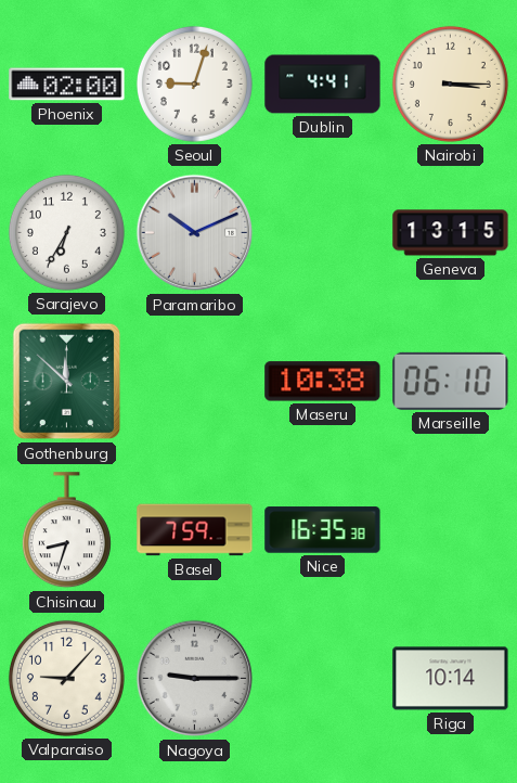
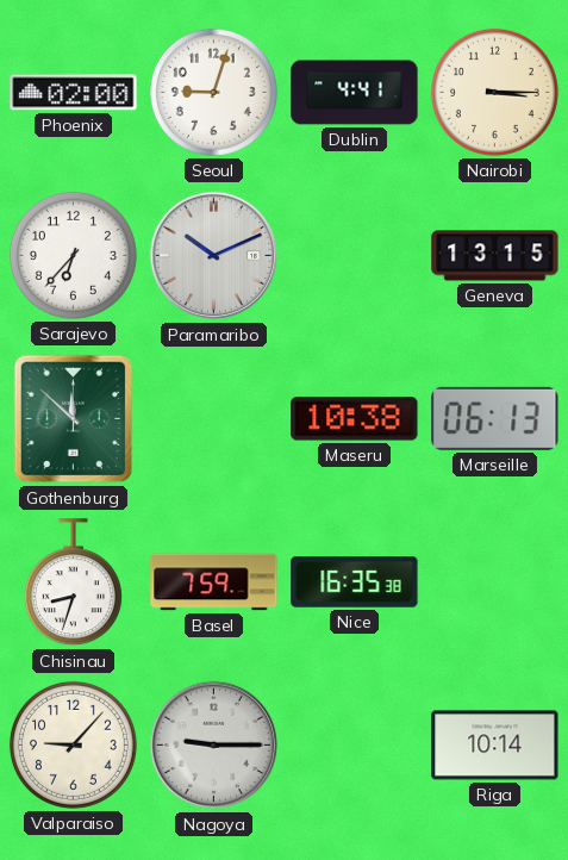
Sarajevo: 6:35 -> 6:37
Marseille: 06:10 -> 06:13
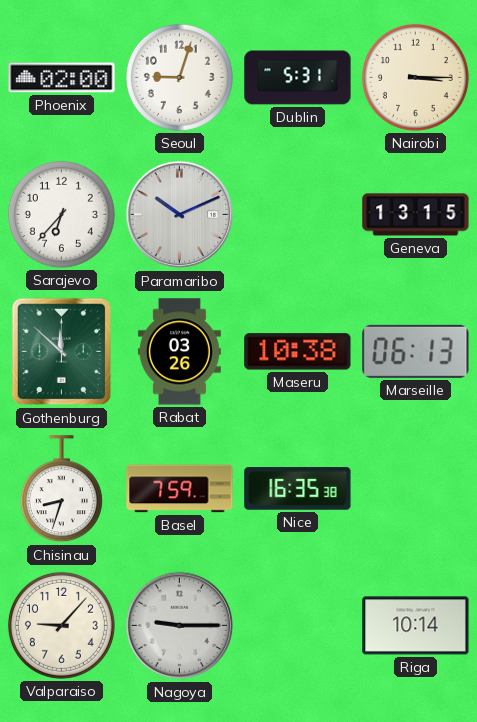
Dublin: 4:41 -> 5:31
Rabat: none -> 03:26
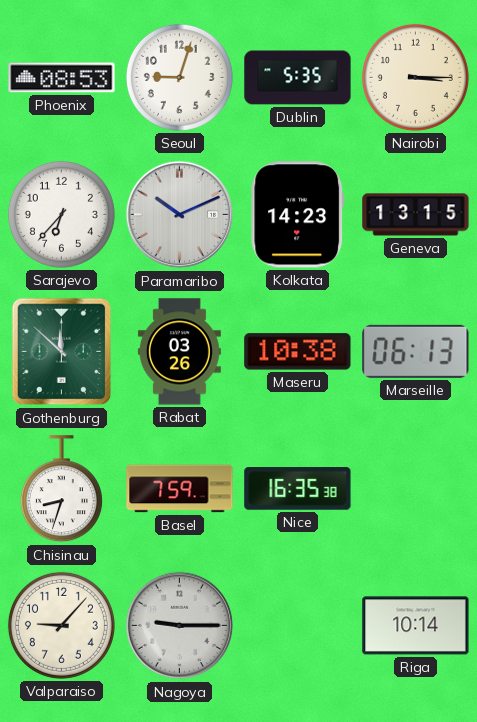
Phoenix: 02:00 -> 08:53
Dublin: 5:31 -> 5:35
Kolkata: none -> 14:23
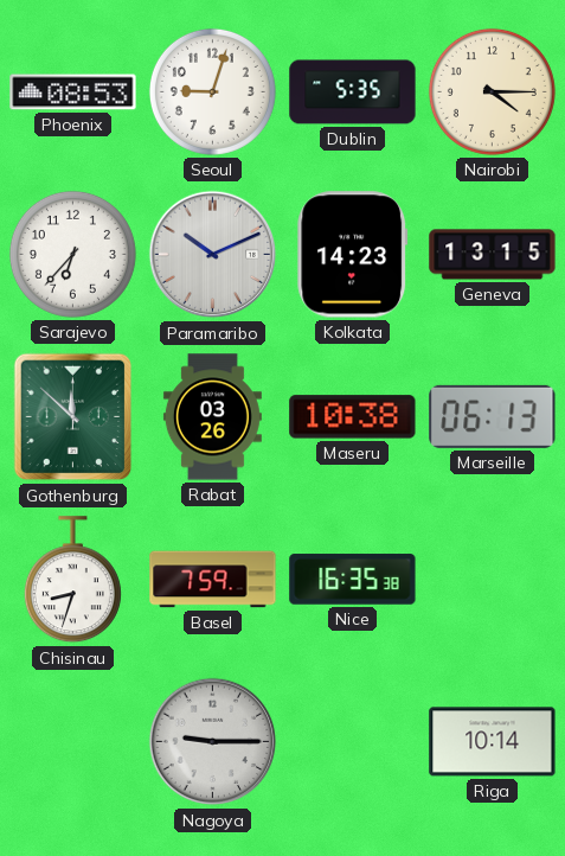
Nairobi: 3:15 -> 4:15
Valparaiso: 9:07 -> none
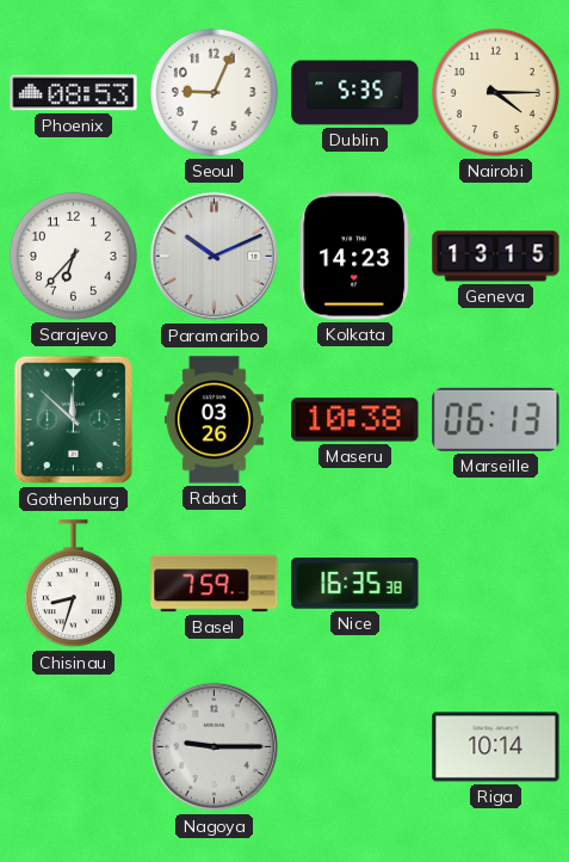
Seoul: 9:03 -> 9:04
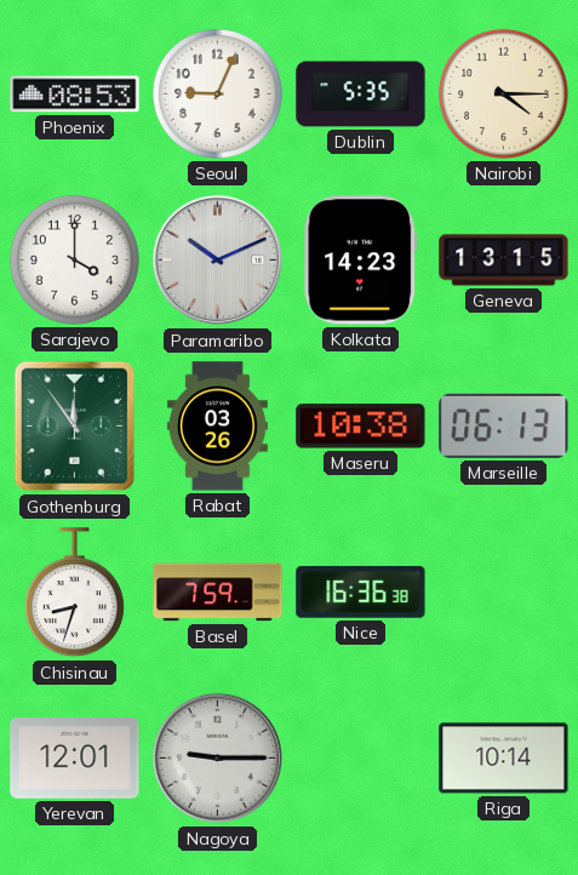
Sarajevo: 6:37 -> 4:00
Gothenburg: 11:52 -> 11:54
Nice: 16:35 -> 16:36
Yerevan: none -> 12:01
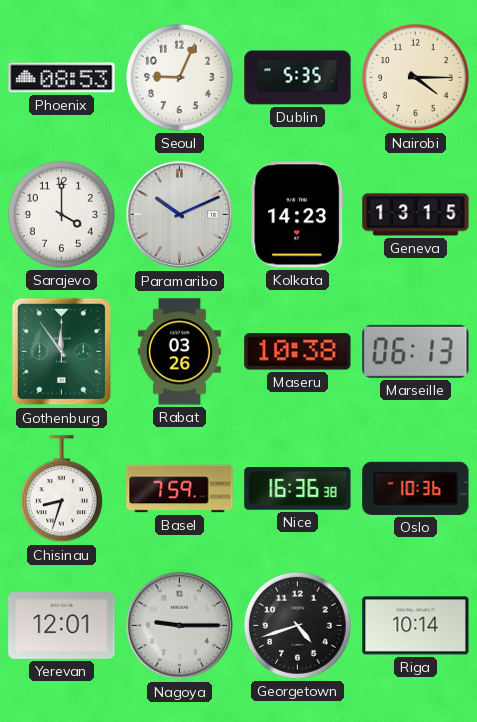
Oslo: none -> 10:36
Georgetown: none -> 4:42
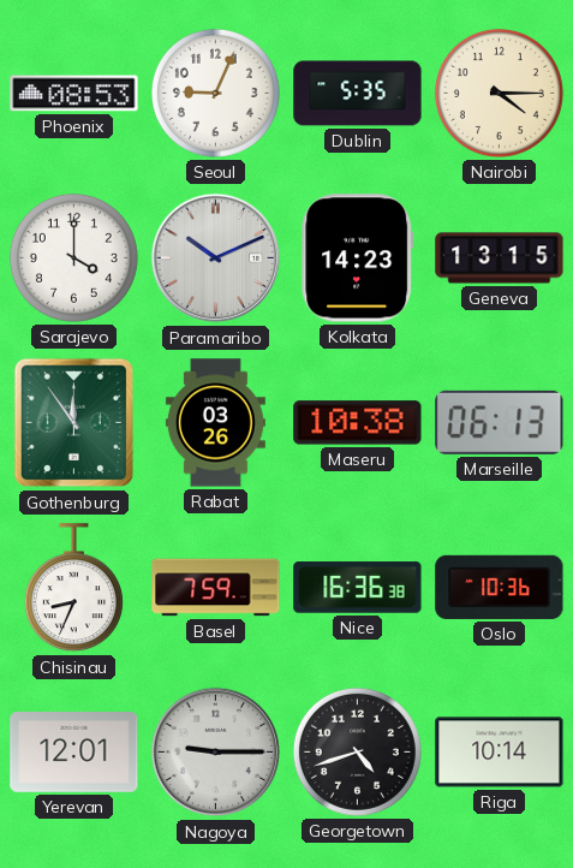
Chisinau: 8:33 -> 8:34
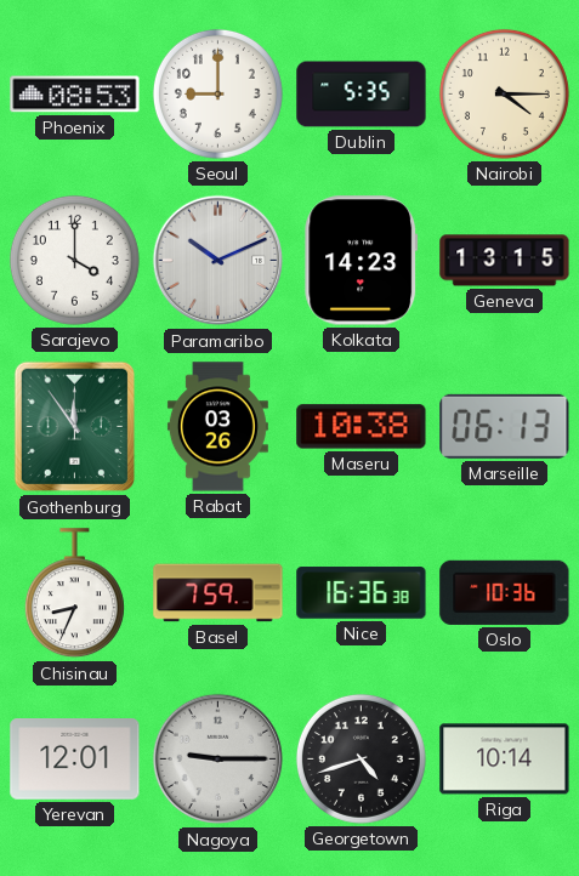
Seoul: 9:04 -> 9:00
